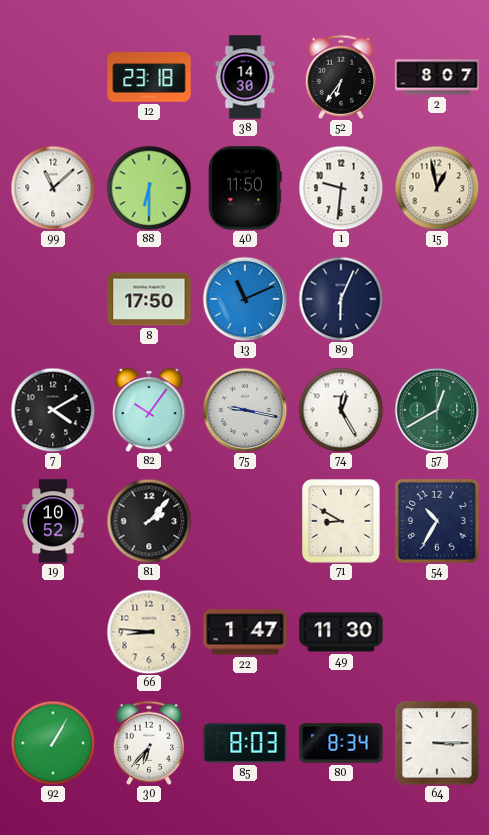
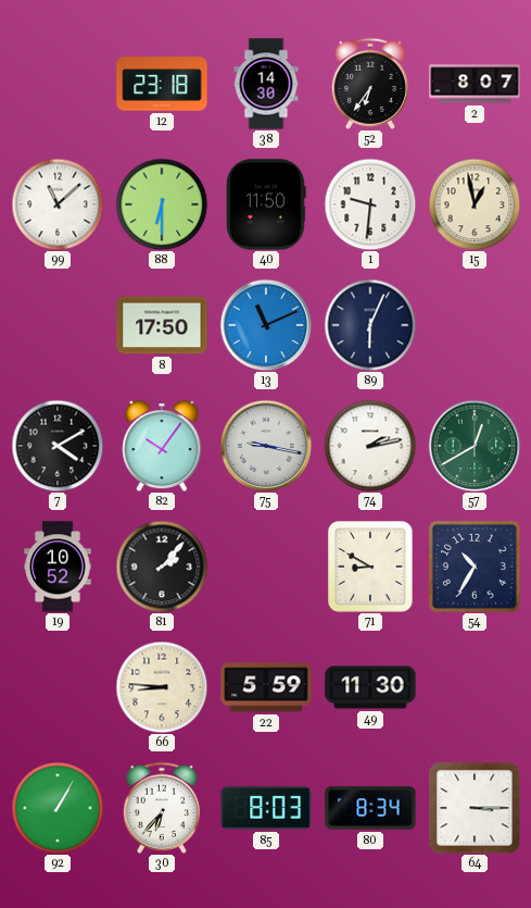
74: 12:25 -> 2:13
22: 1:47 -> 5:59
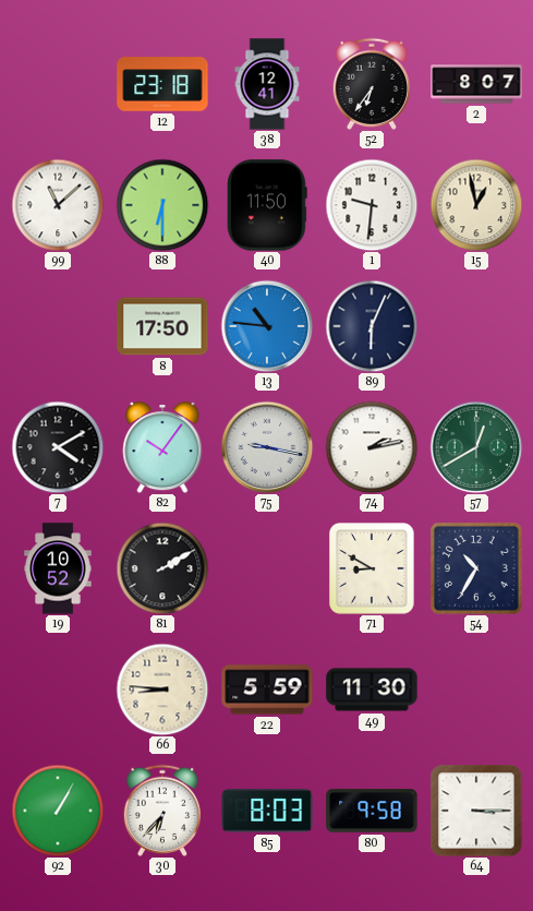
38: 14:30 -> 12:41
13: 11:11 -> 10:46
81: 2:07 -> 2:10
80: 8:34 -> 9:58
